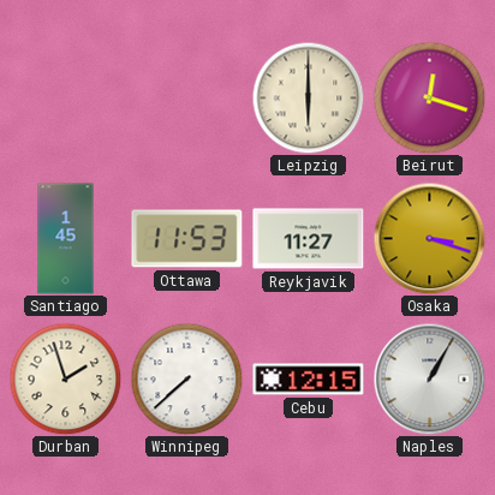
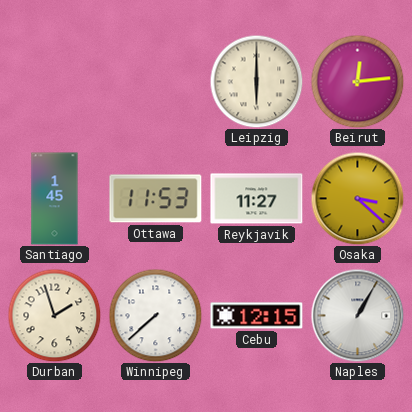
Beirut: 12:18 -> 12:14
Osaka: 3:18 -> 3:22
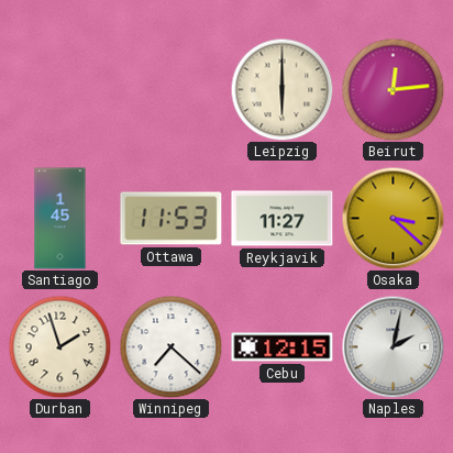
Winnipeg: 7:38 -> 7:22
Naples: 1:05 -> 2:02
